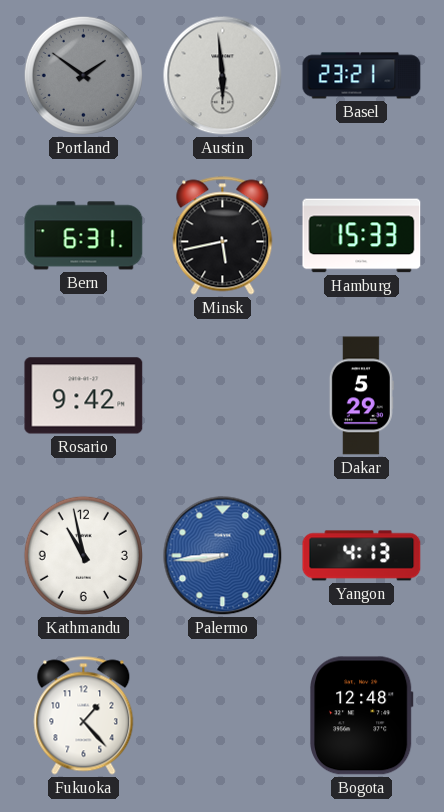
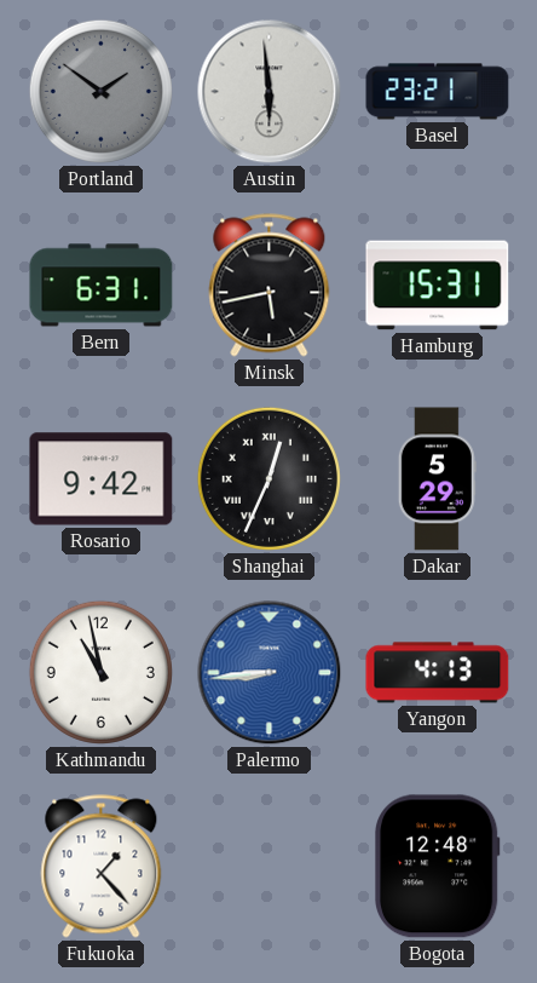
Hamburg: 15:33 -> 15:31
Shanghai: none -> 12:34
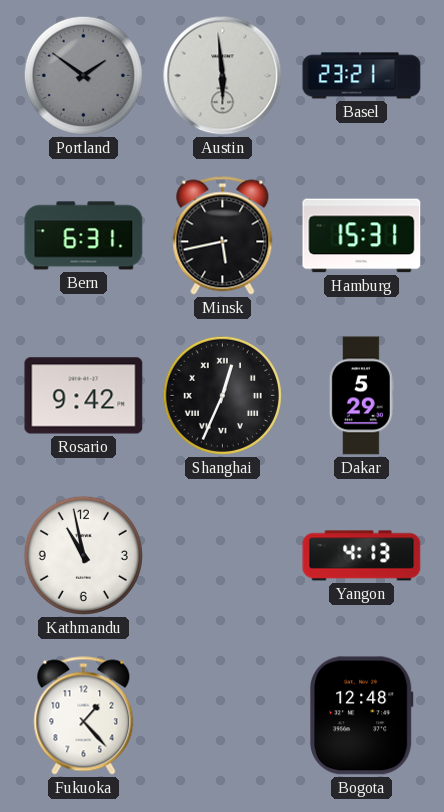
Palermo: 8:44 -> none
